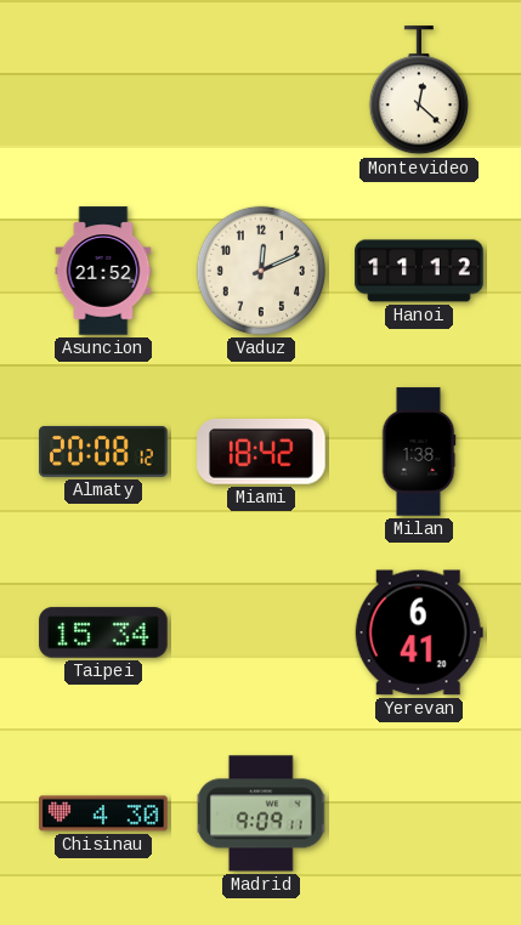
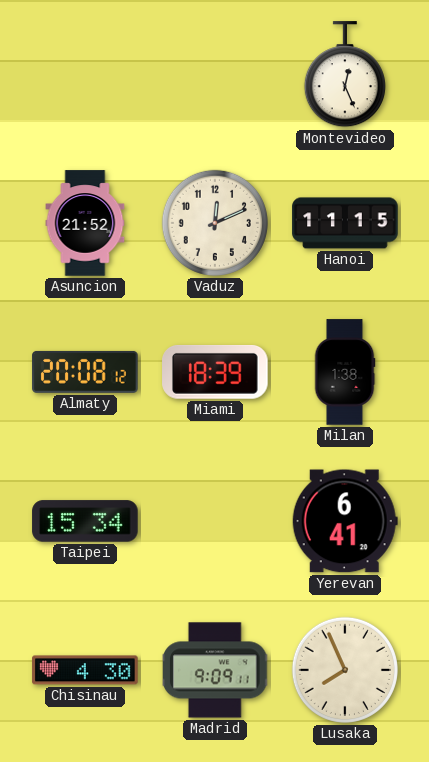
Montevideo: 12:22 -> 12:26
Hanoi: 11:12 -> 11:15
Miami: 18:42 -> 18:39
Lusaka: none -> 7:56
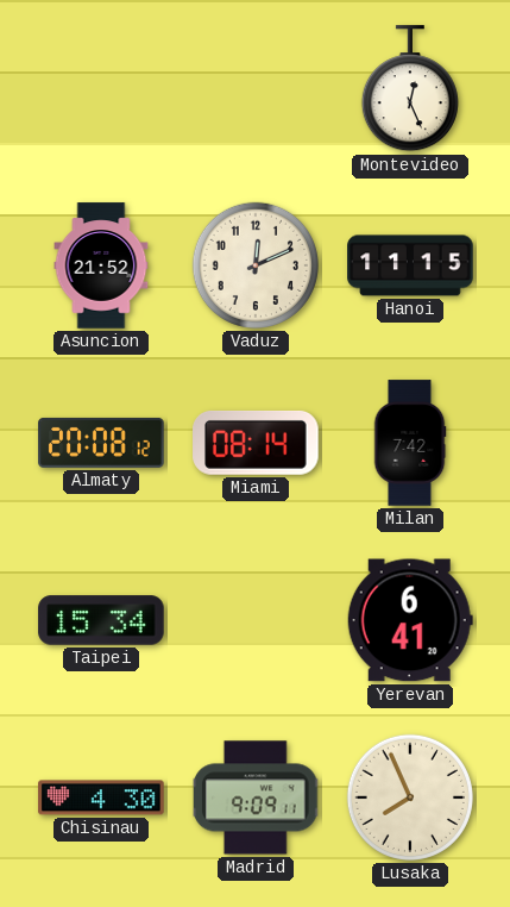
Miami: 18:39 -> 08:14
Milan: 1:38 -> 7:42
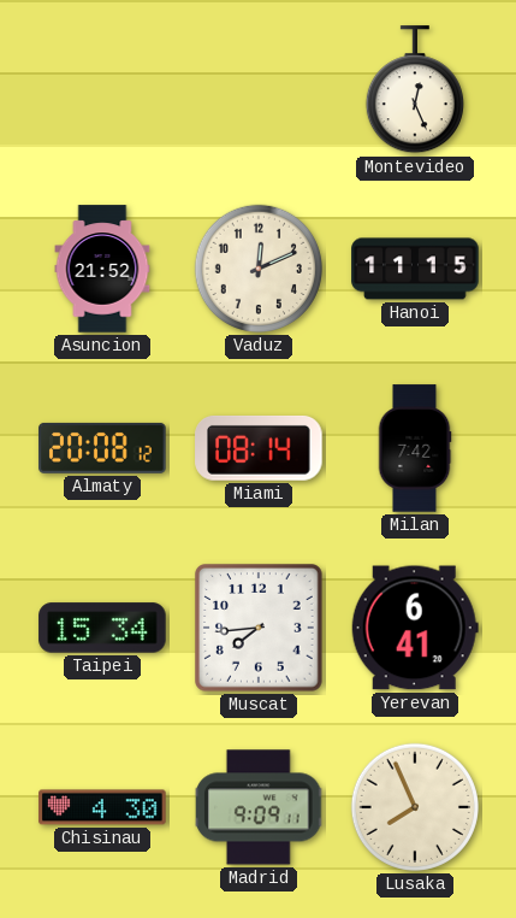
Muscat: none -> 7:44
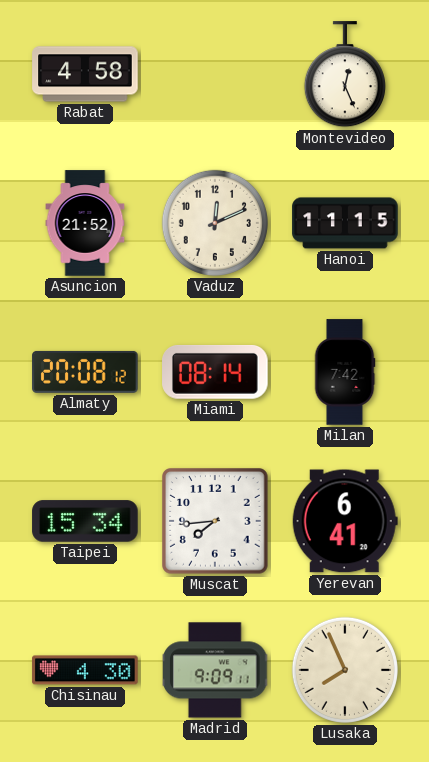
Rabat: none -> 4:58
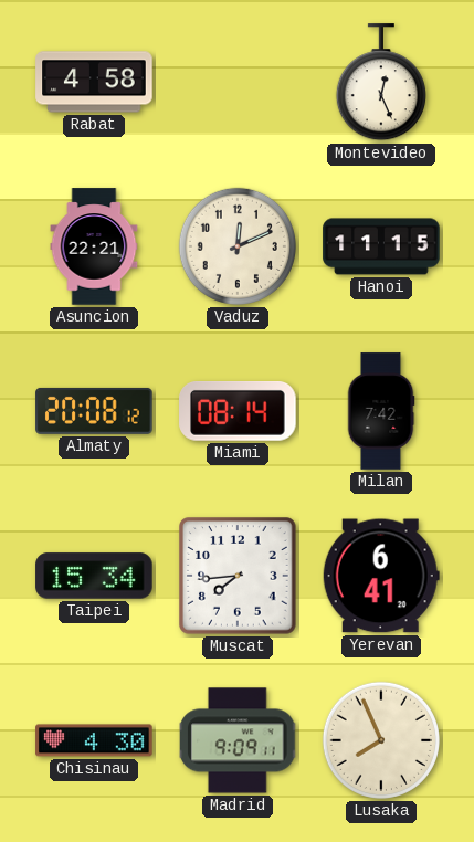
Asuncion: 21:52 -> 22:21
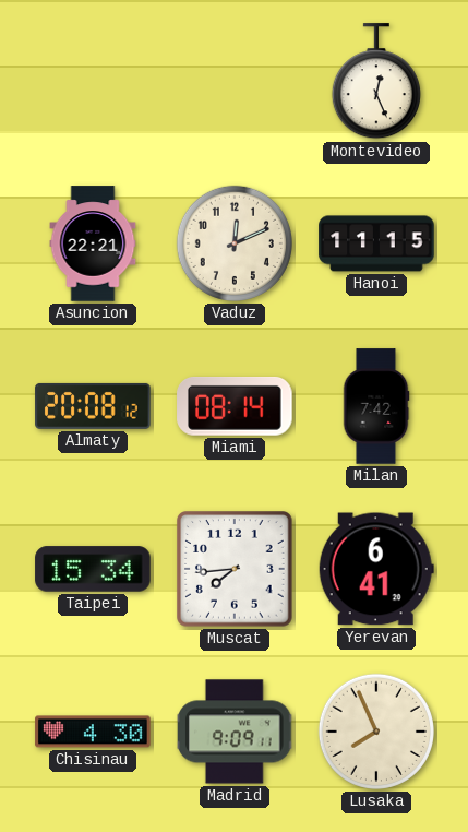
Rabat: 4:58 -> none
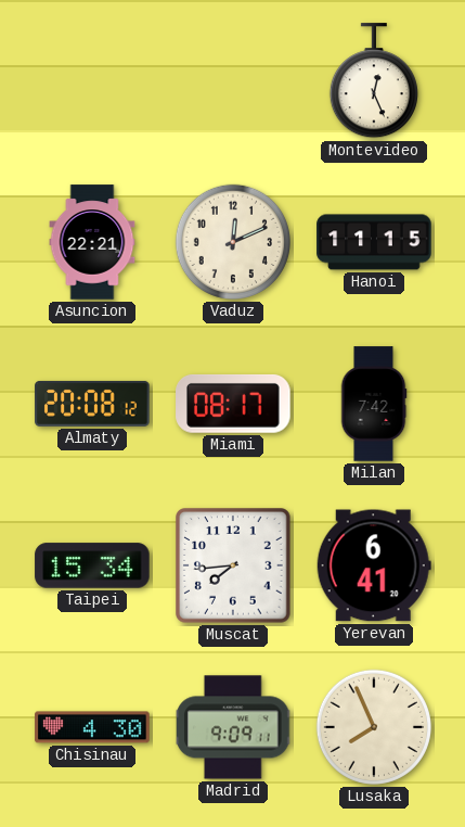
Miami: 08:14 -> 08:17
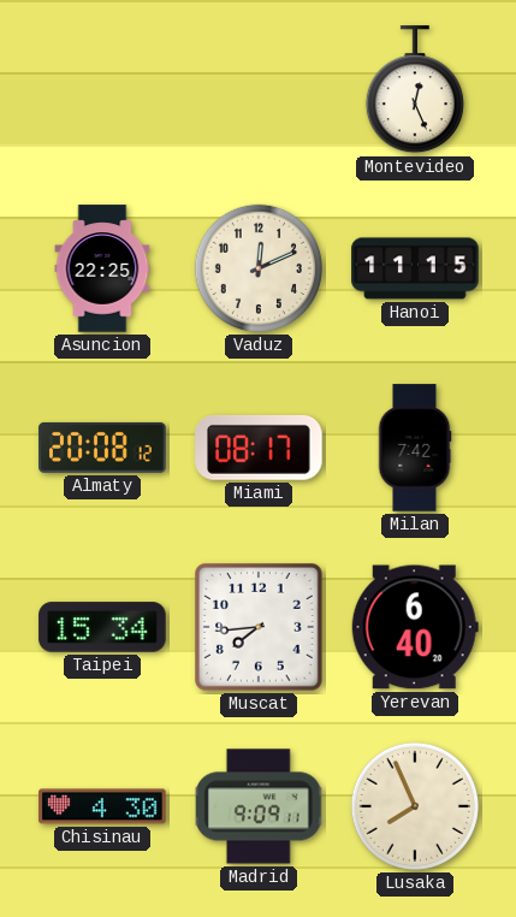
Asuncion: 22:21 -> 22:25
Yerevan: 6:41 -> 6:40
